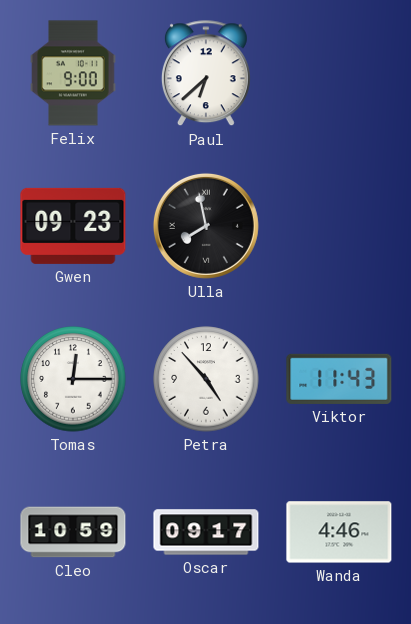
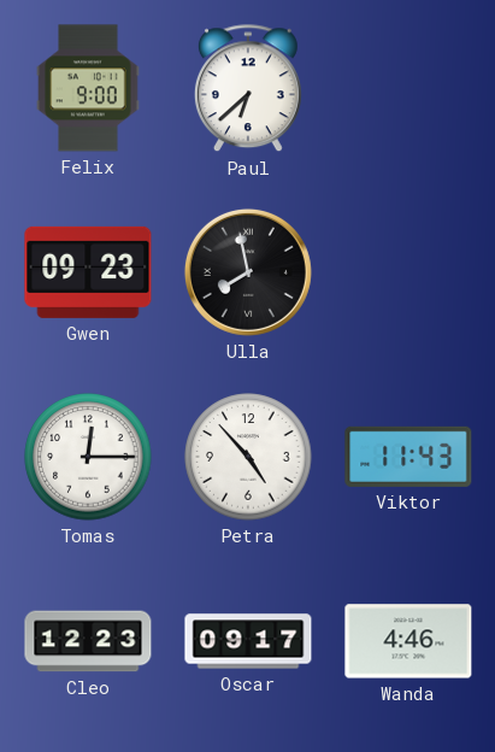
Cleo: 10:59 -> 12:23
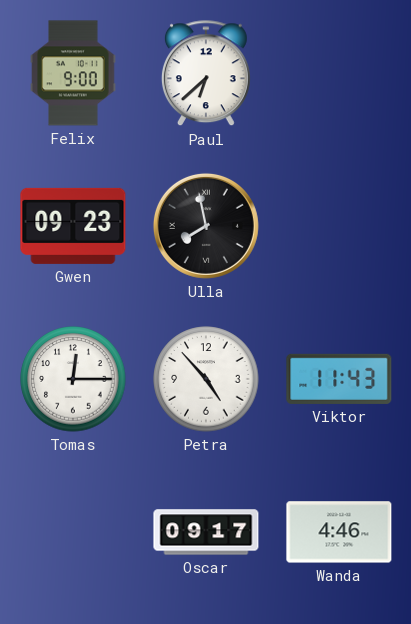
Cleo: 12:23 -> none
